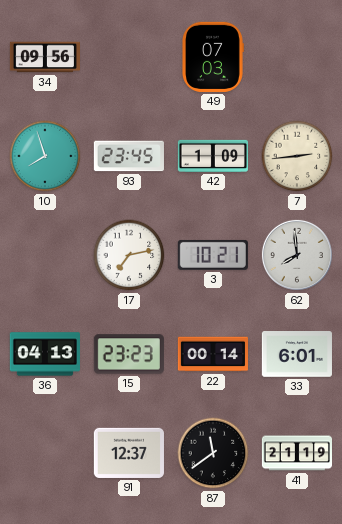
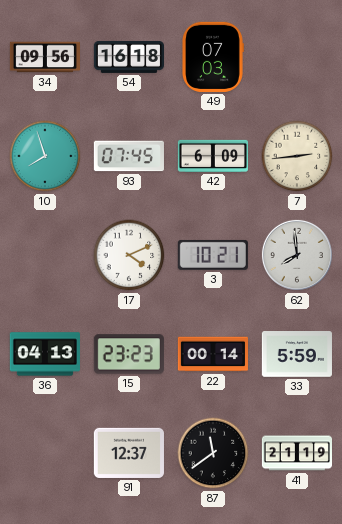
54: none -> 16:18
93: 23:45 -> 07:45
42: 1:09 -> 6:09
17: 7:13 -> 4:11
33: 6:01 -> 5:59
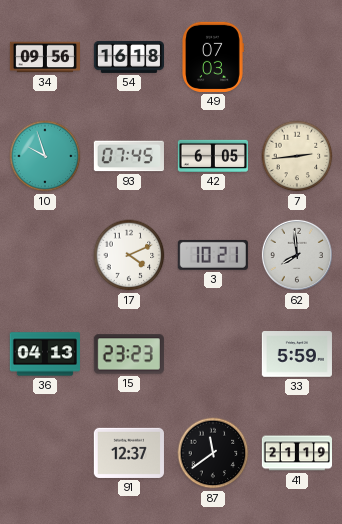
10: 7:57 -> 9:57
42: 6:09 -> 6:05
22: 00:14 -> none
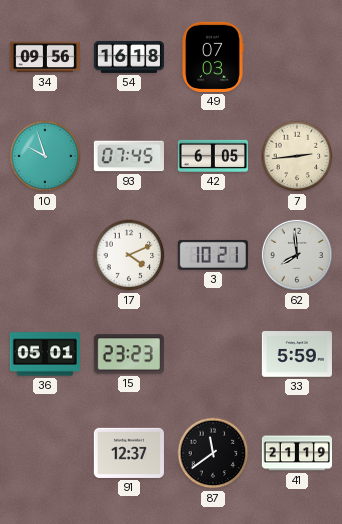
36: 04:13 -> 05:01
